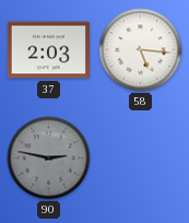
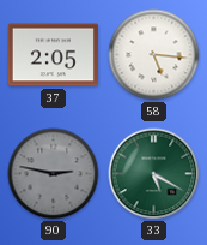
37: 2:03 -> 2:05
33: none -> 5:20
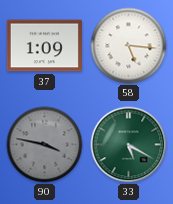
37: 2:05 -> 1:09
90: 2:47 -> 3:47
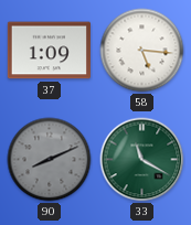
90: 3:47 -> 8:11
33: 5:20 -> 11:20
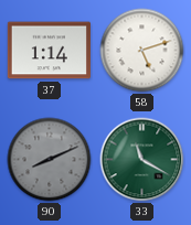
37: 1:09 -> 1:14
58: 5:16 -> 5:12
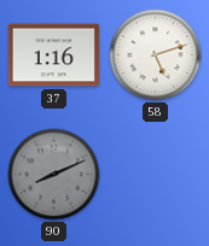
37: 1:14 -> 1:16
33: 11:20 -> none
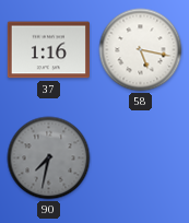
58: 5:12 -> 5:17
90: 8:11 -> 7:32
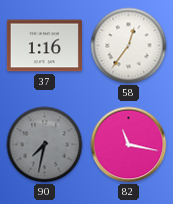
58: 5:17 -> 12:36
82: none -> 11:17
